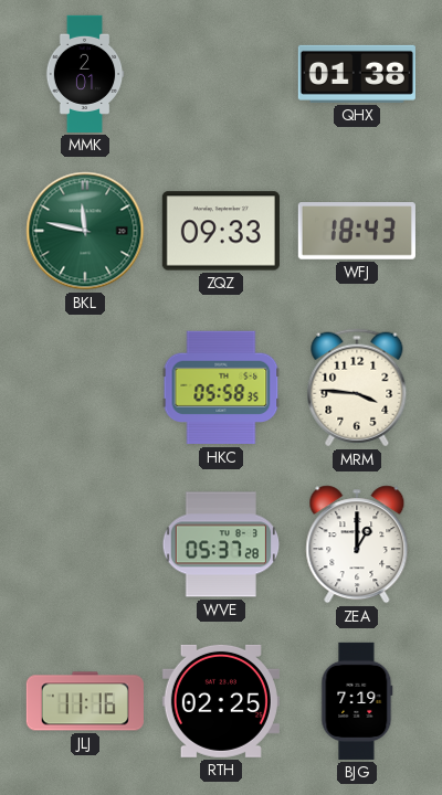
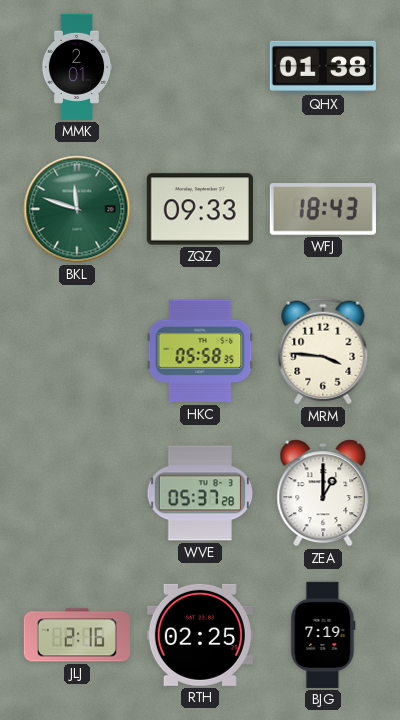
BKL: 11:47 -> 11:48
JLJ: 11:16 -> 2:16
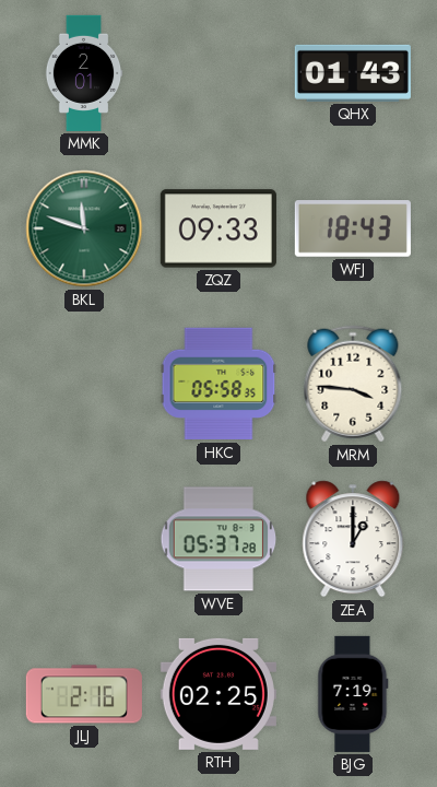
QHX: 01:38 -> 01:43
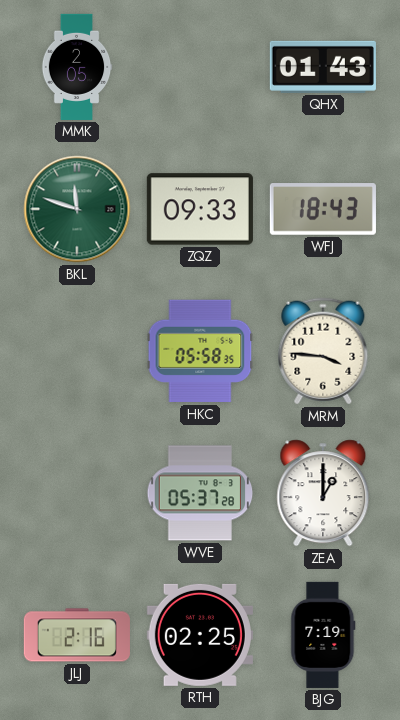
MMK: 2:01 -> 2:05
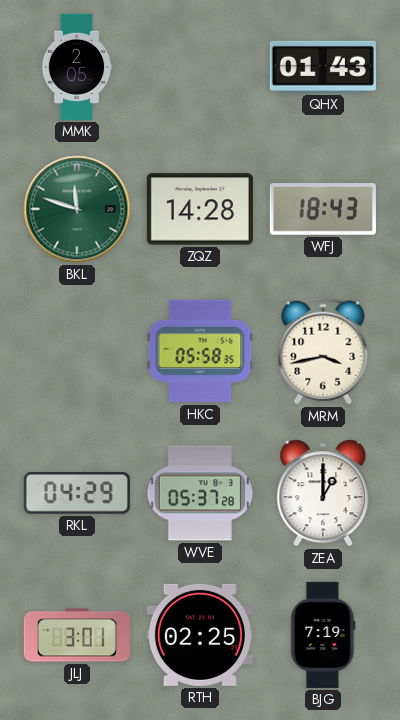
ZQZ: 09:33 -> 14:28
MRM: 3:46 -> 3:43
RKL: none -> 04:29
JLJ: 2:16 -> 3:01
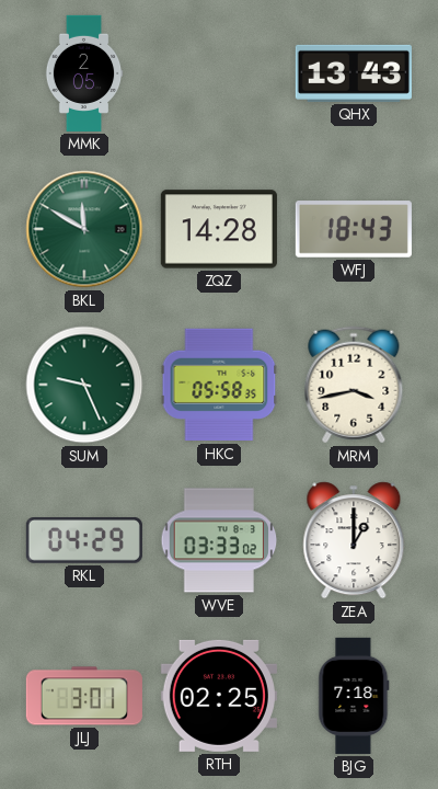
QHX: 01:43 -> 13:43
BKL: 11:48 -> 11:50
SUM: none -> 9:26
WVE: 05:37 -> 03:33
BJG: 7:19 -> 7:18
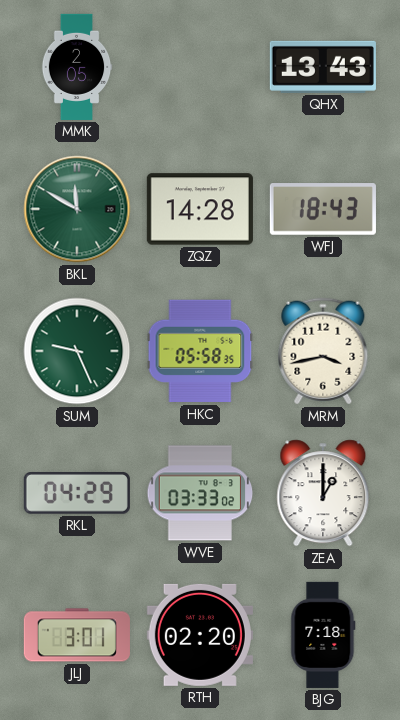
RTH: 02:25 -> 02:20
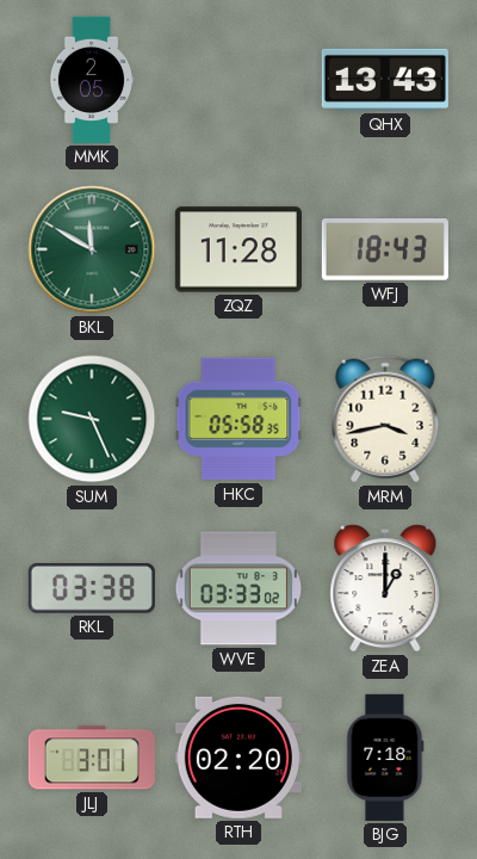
ZQZ: 14:28 -> 11:28
RKL: 04:29 -> 03:38
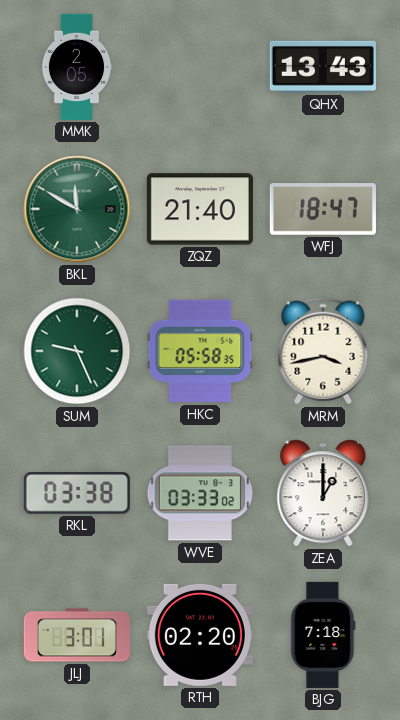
ZQZ: 11:28 -> 21:40
WFJ: 18:43 -> 18:47
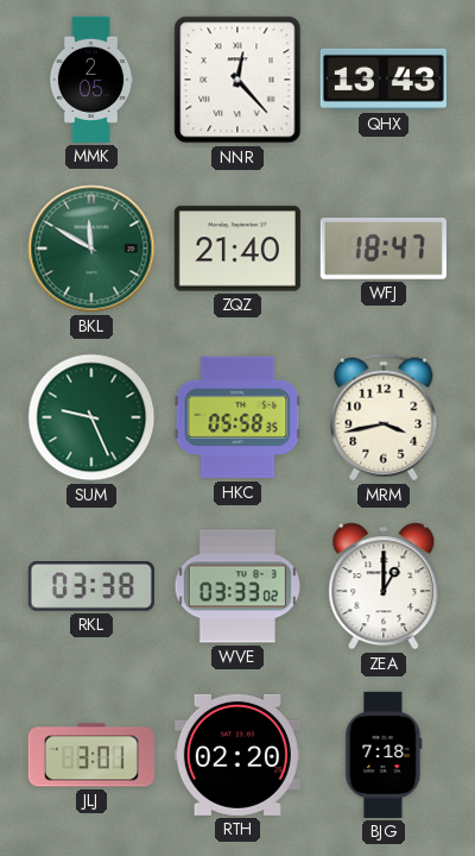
NNR: none -> 12:23
